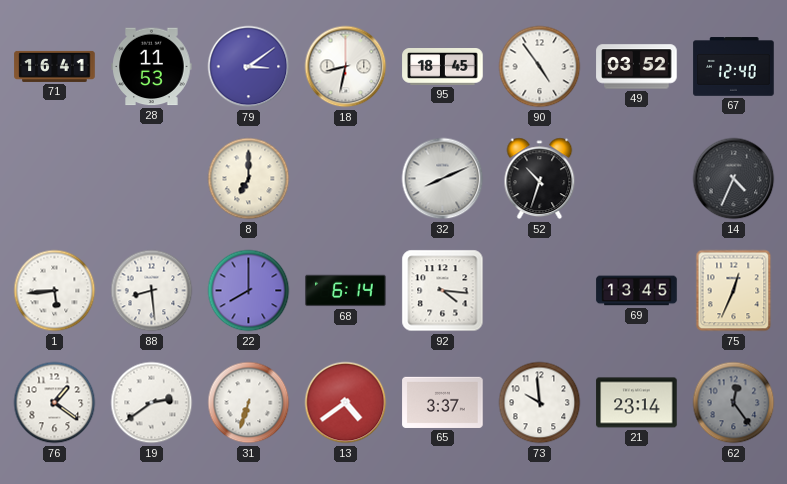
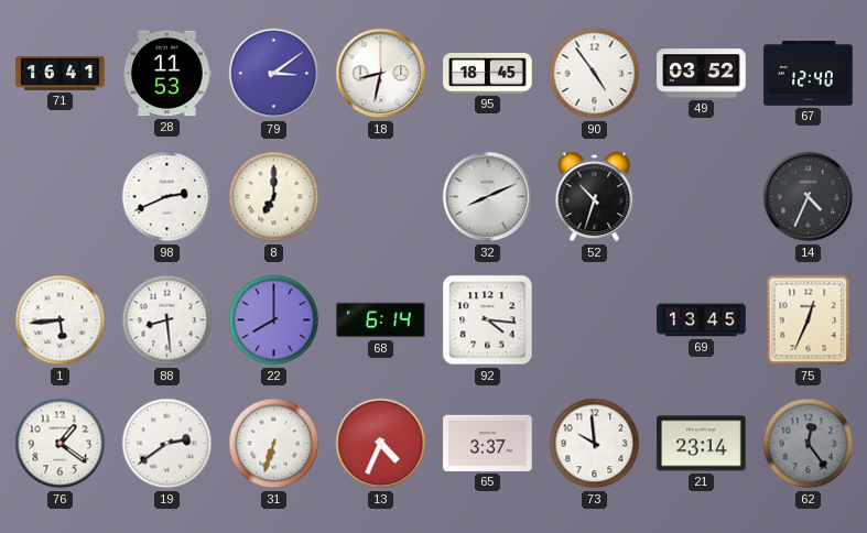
98: none -> 2:41
13: 4:39 -> 4:34
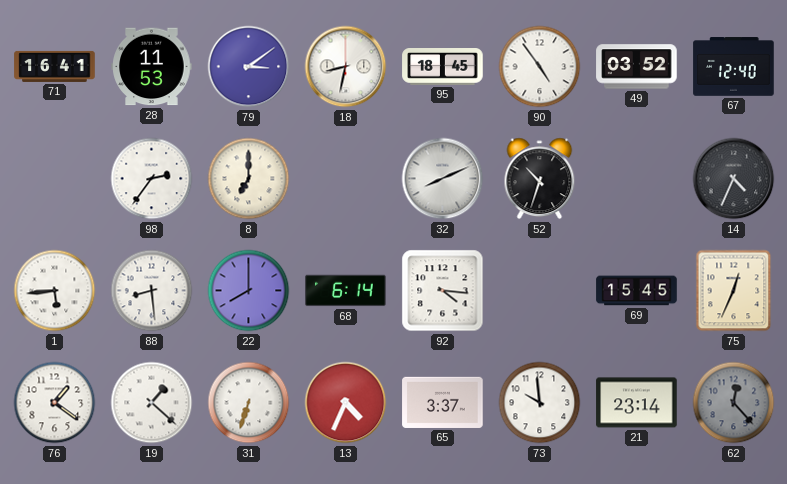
98: 2:41 -> 2:36
69: 13:45 -> 15:45
19: 2:39 -> 1:22
62: 12:24 -> 12:23
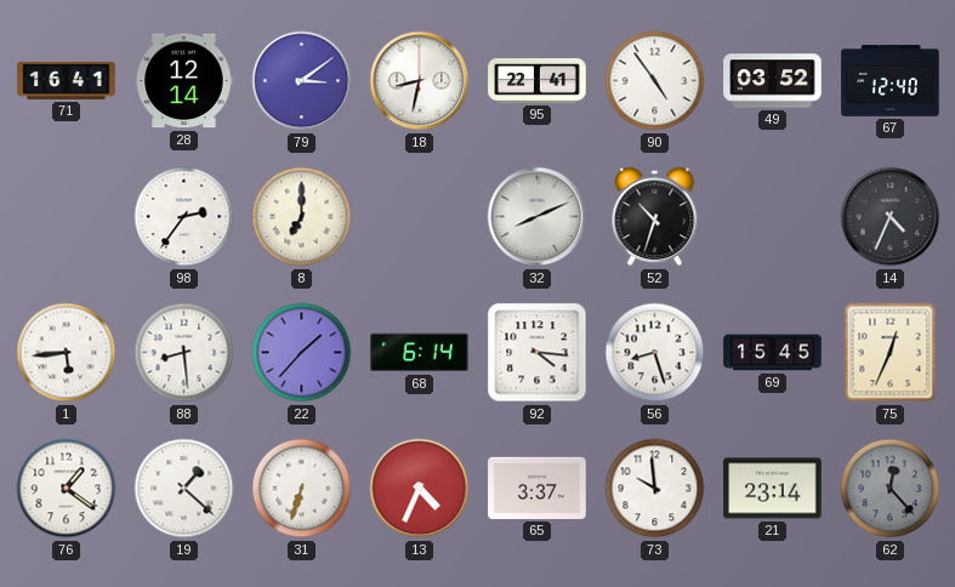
28: 11:53 -> 12:14
95: 18:45 -> 22:41
22: 8:00 -> 1:37
56: none -> 8:27
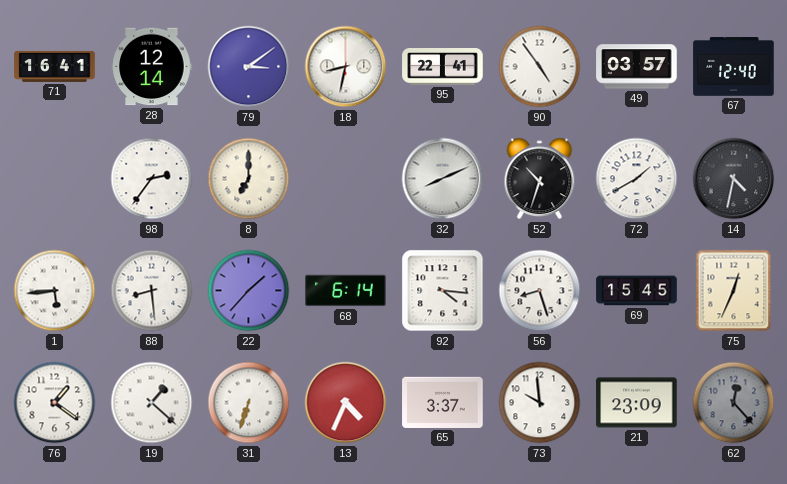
49: 03:52 -> 03:57
72: none -> 1:40
14: 4:34 -> 4:32
21: 23:14 -> 23:09
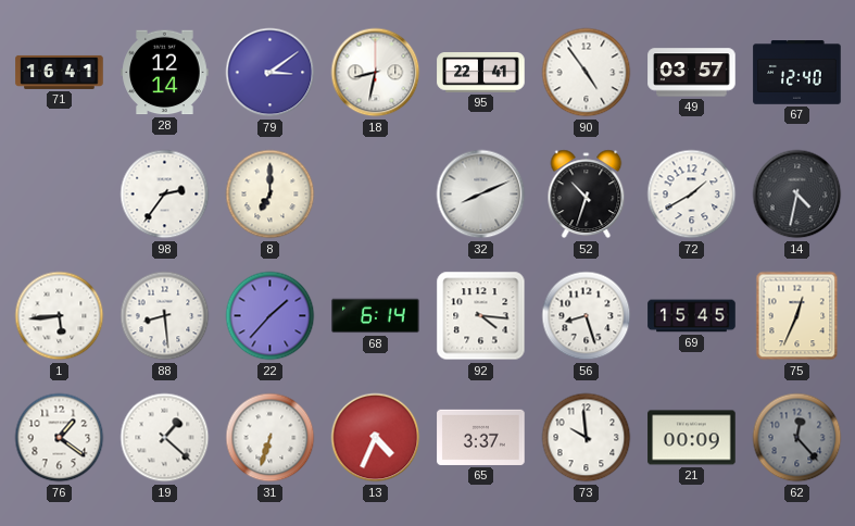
21: 23:09 -> 00:09
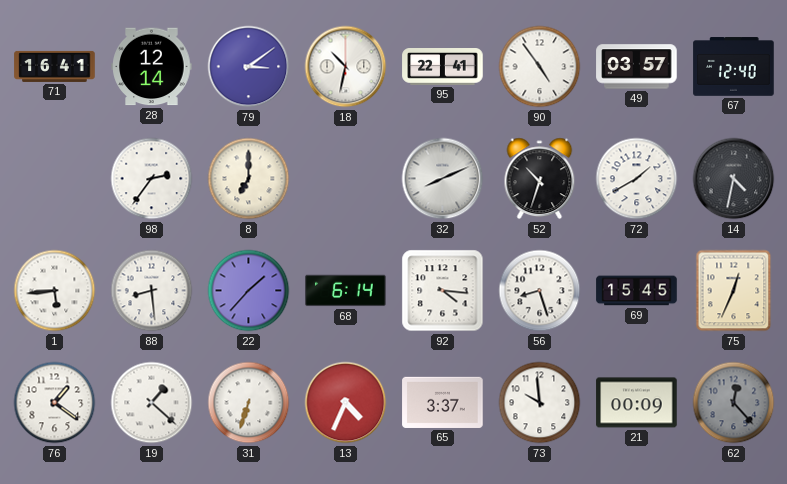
18: 8:32 -> 10:32
